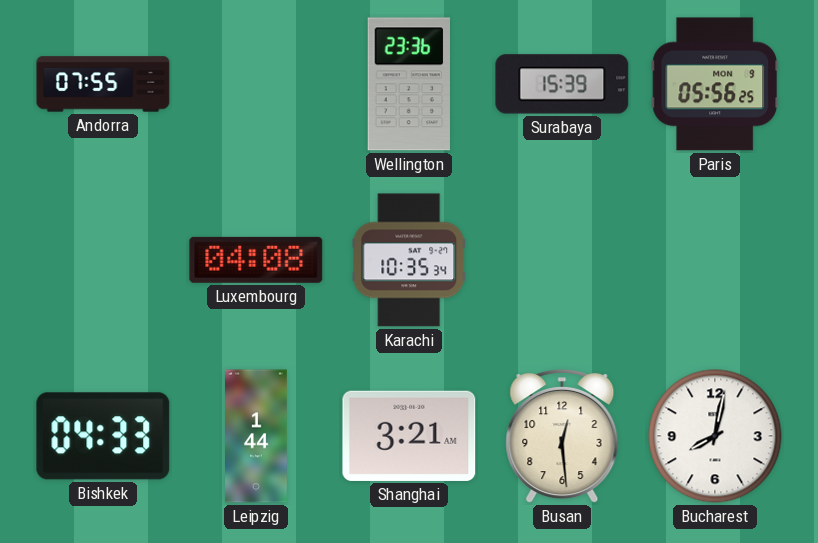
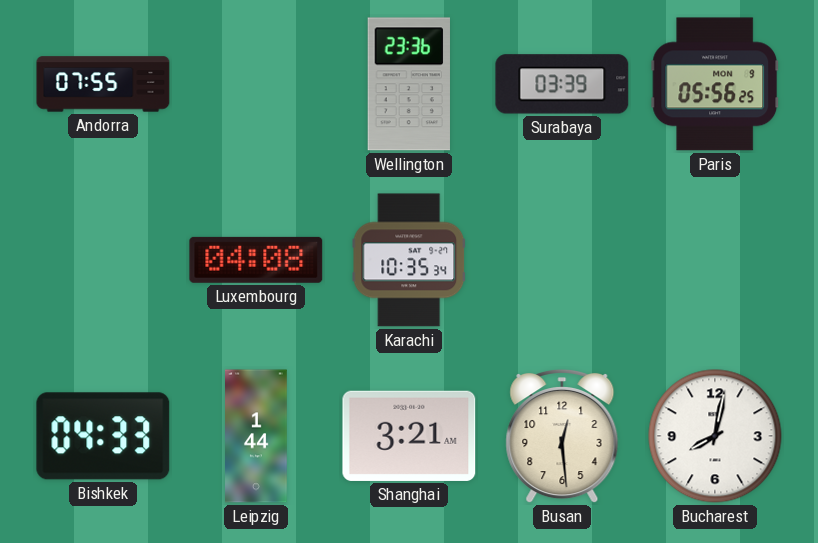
Surabaya: 15:39 -> 03:39
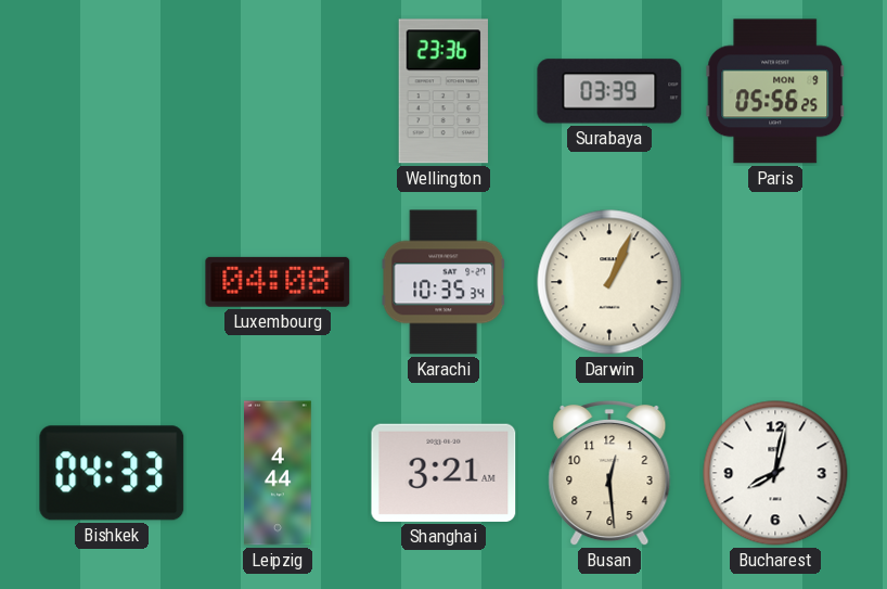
Andorra: 07:55 -> none
Darwin: none -> 1:04
Leipzig: 1:44 -> 4:44
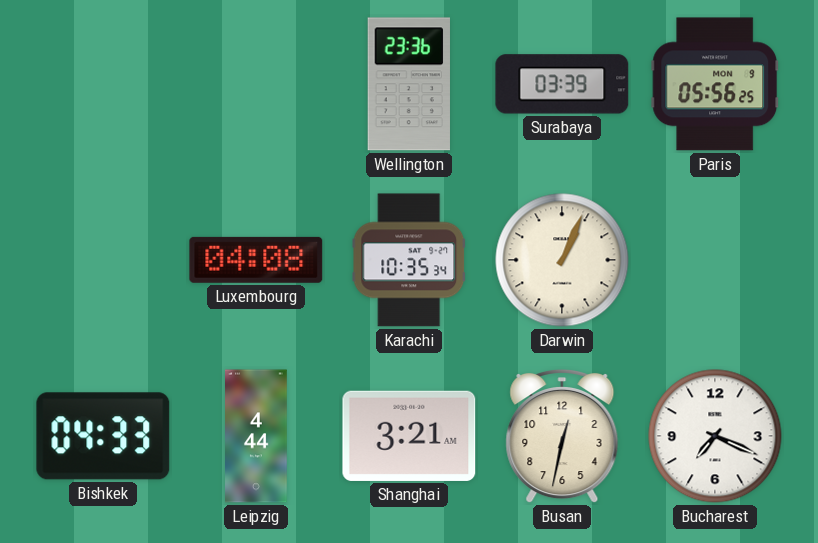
Busan: 12:29 -> 12:32
Bucharest: 8:02 -> 7:19
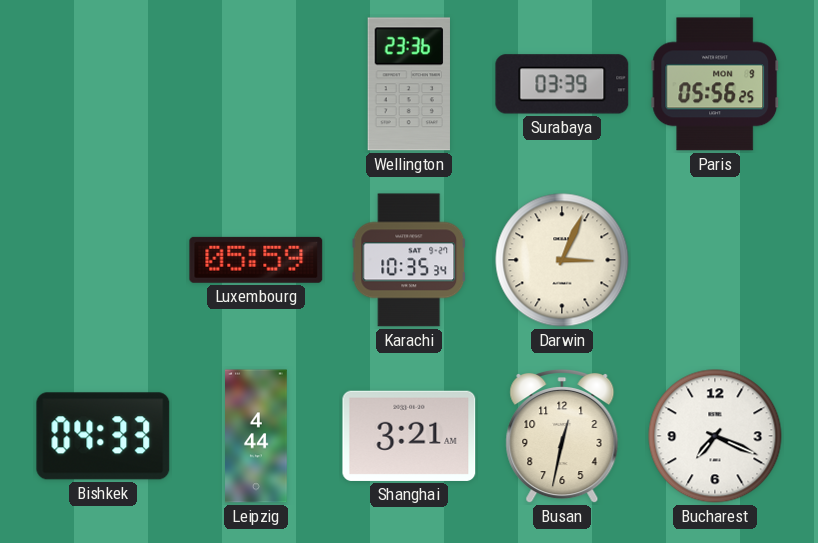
Luxembourg: 04:08 -> 05:59
Darwin: 1:04 -> 3:04
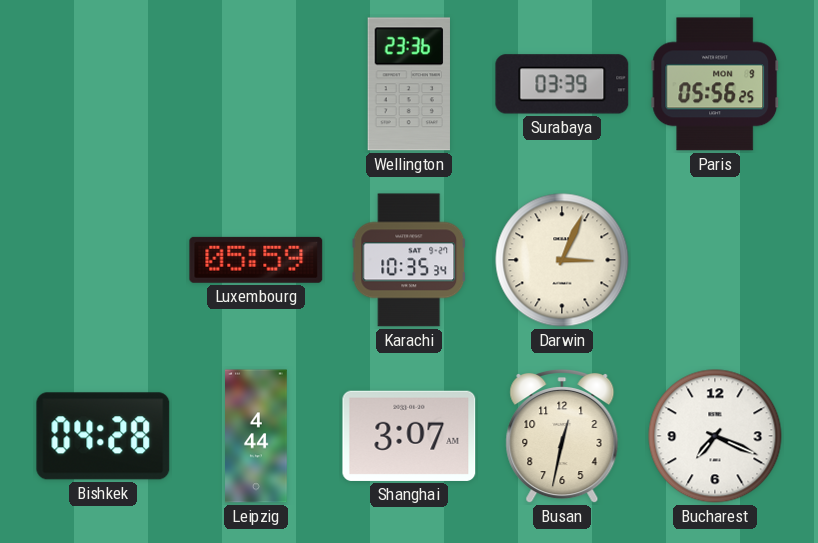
Bishkek: 04:33 -> 04:28
Shanghai: 3:21 -> 3:07
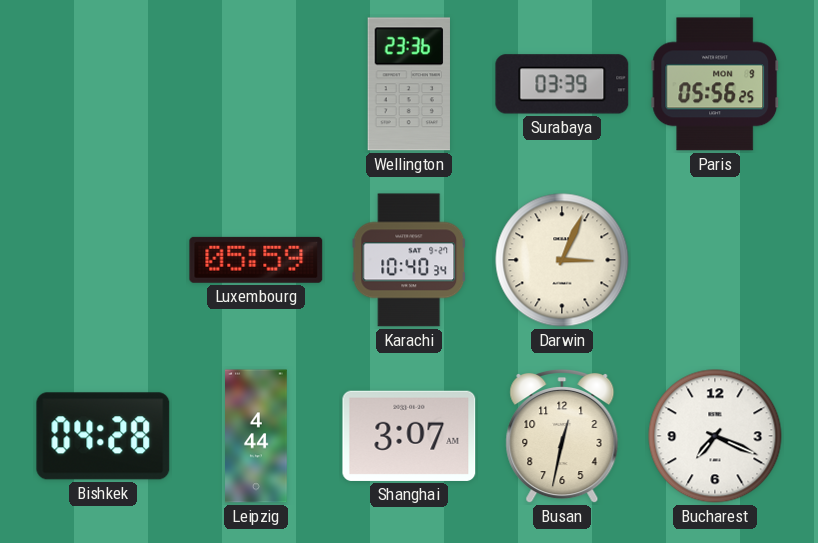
Karachi: 10:35 -> 10:40
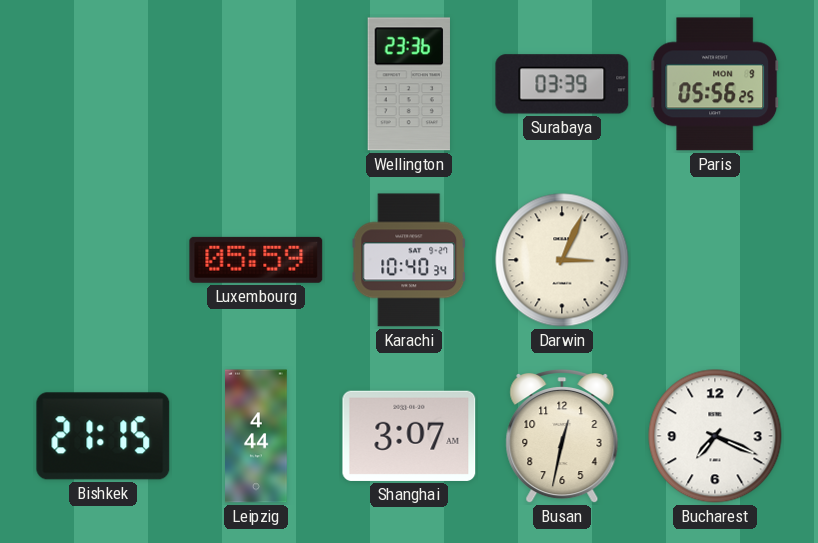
Bishkek: 04:28 -> 21:15
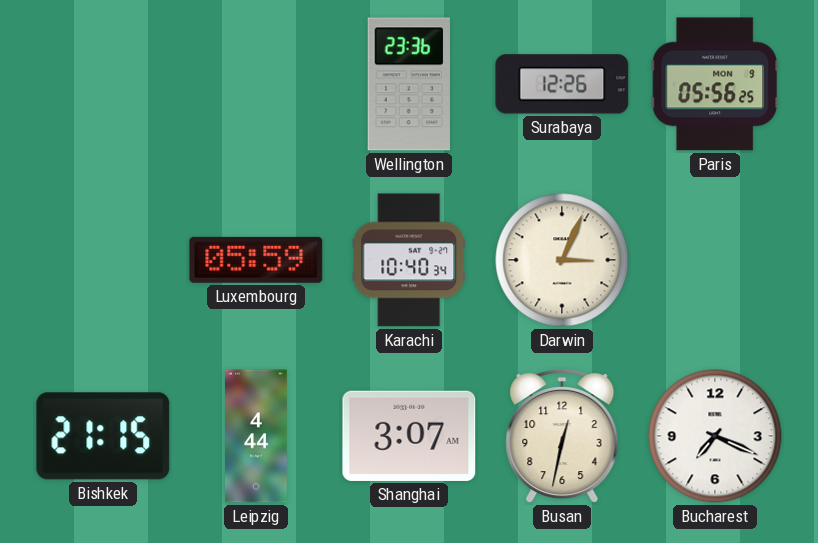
Surabaya: 03:39 -> 12:26
